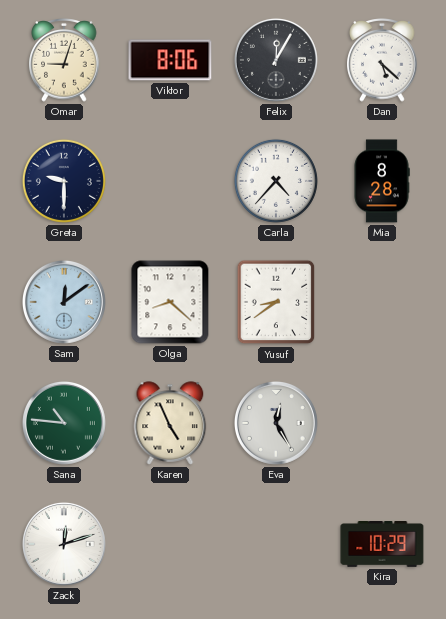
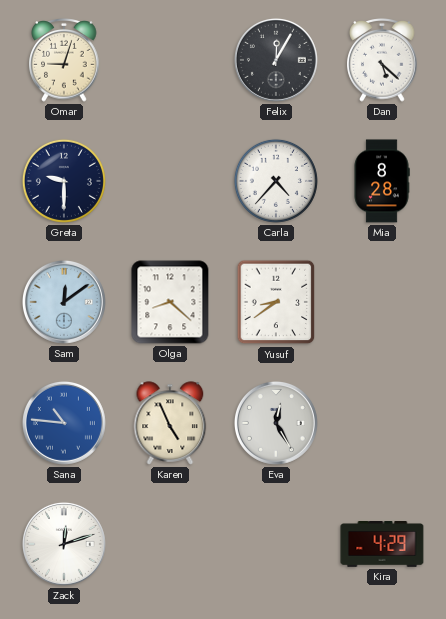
Viktor: 8:06 -> none
Sana dial: green -> blue
Kira: 10:29 -> 4:29
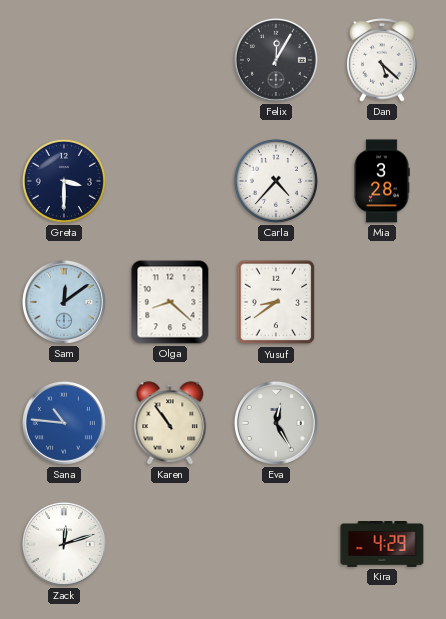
Omar: 9:03 -> none
Greta: 9:30 -> 3:30
Mia: 8:28 -> 3:28
Karen: 4:56 -> 10:54
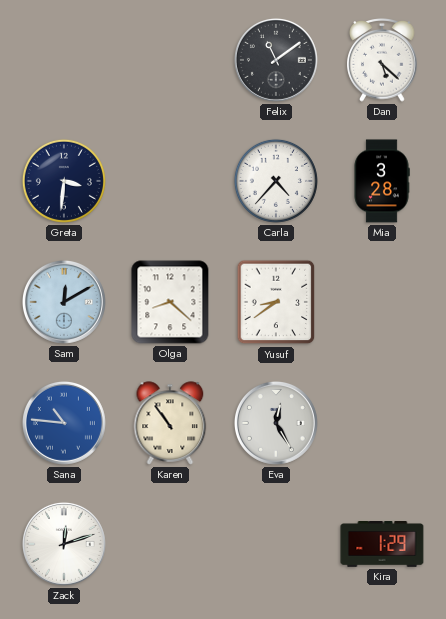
Felix: 12:05 -> 11:09
Greta: 3:30 -> 3:31
Sam: 12:09 -> 12:10
Kira: 4:29 -> 1:29
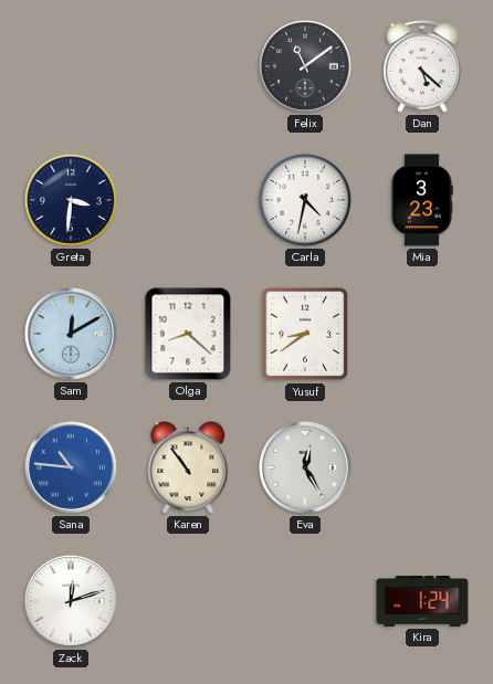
Carla: 4:37 -> 4:32
Mia: 3:28 -> 3:23
Kira: 1:29 -> 1:24
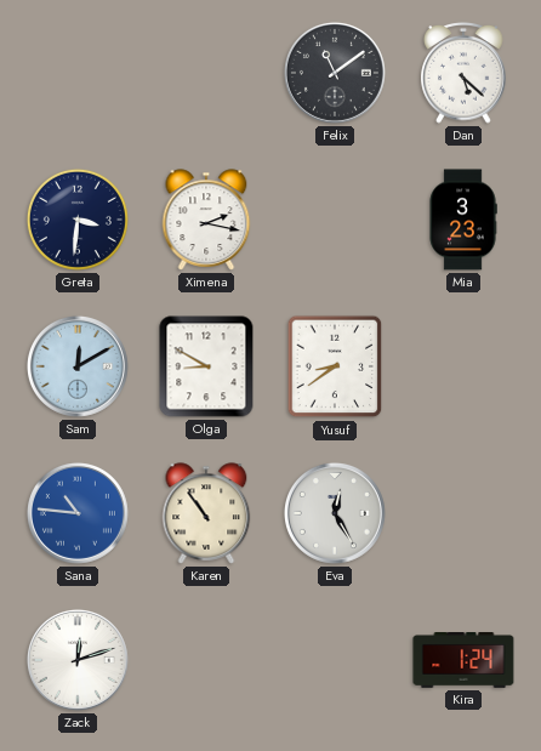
Ximena: none -> 2:17
Carla: 4:32 -> none
Olga: 8:22 -> 8:50
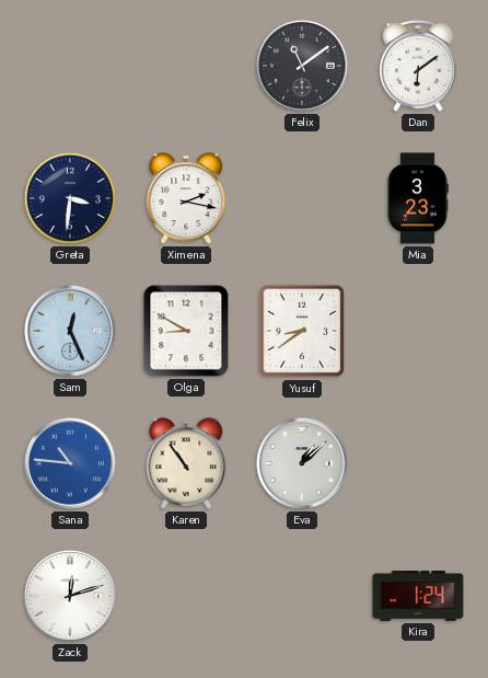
Dan: 5:22 -> 6:09
Sam: 12:10 -> 12:26
Eva: 12:25 -> 1:08
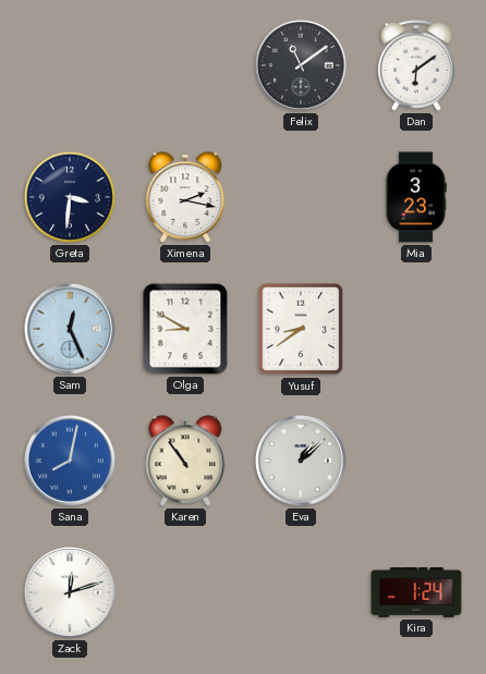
Sana: 10:46 -> 8:02
